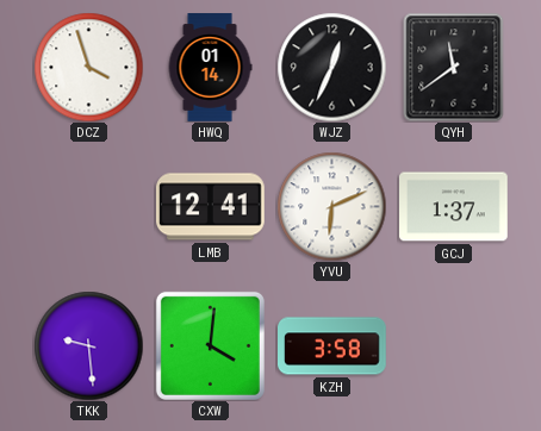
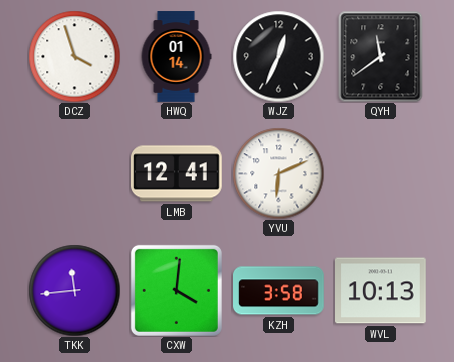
GCJ: 1:37 -> none
TKK: 9:29 -> 11:44
WVL: none -> 10:13
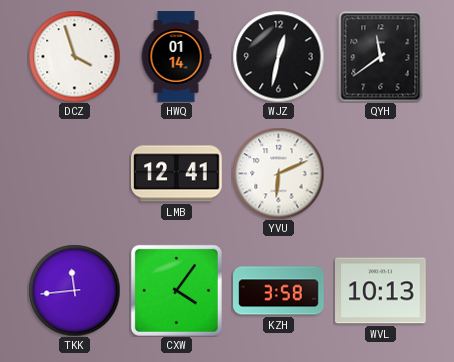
WJZ: 12:34 -> 12:32
CXW: 4:01 -> 4:06
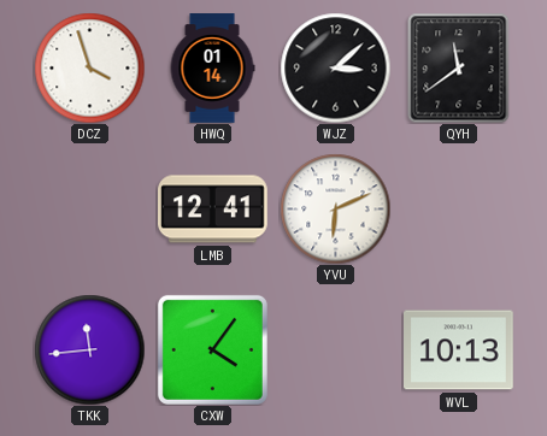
WJZ: 12:32 -> 3:08
KZH: 3:58 -> none
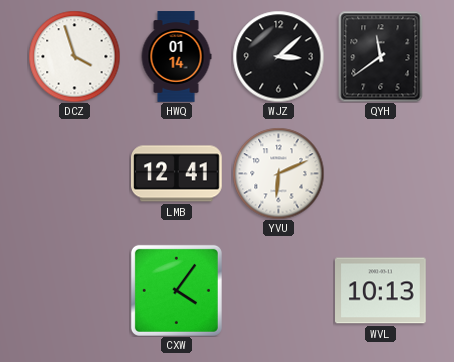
TKK: 11:44 -> none
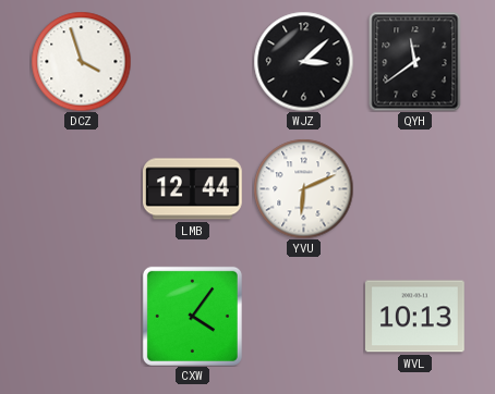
HWQ: 01:14 -> none
LMB: 12:41 -> 12:44
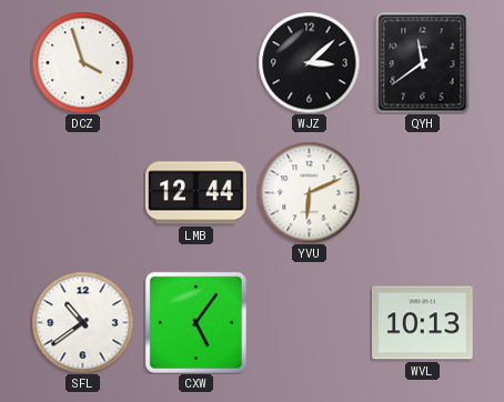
SFL: none -> 10:39
CXW: 4:06 -> 5:06
